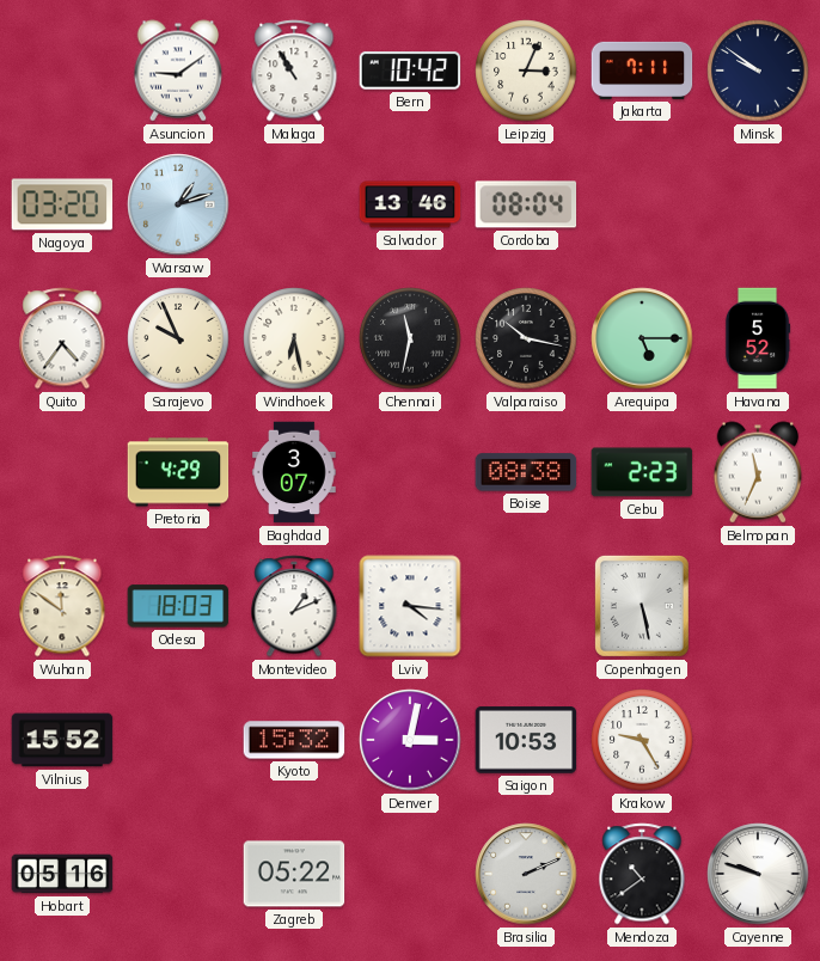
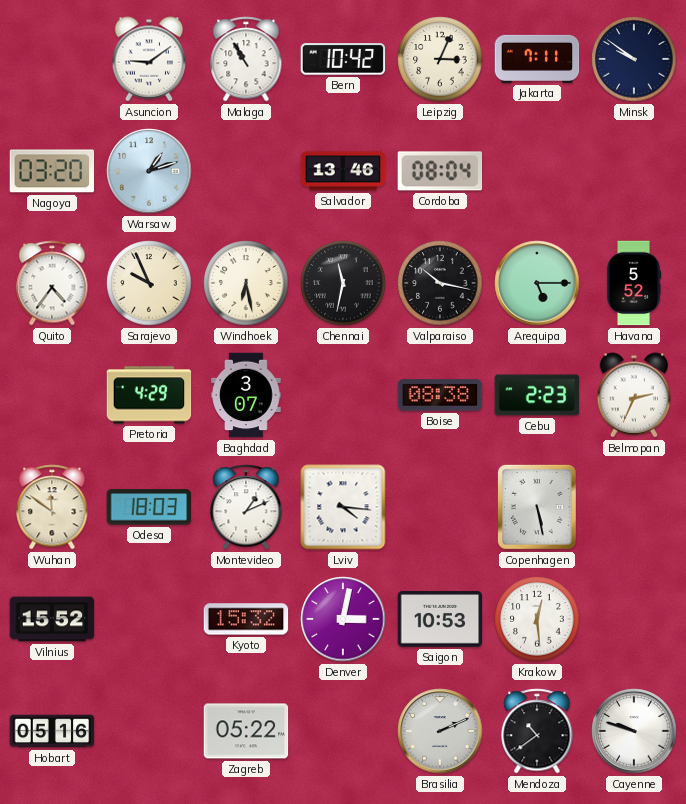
Belmopan: 11:34 -> 2:34
Krakow: 9:25 -> 12:29
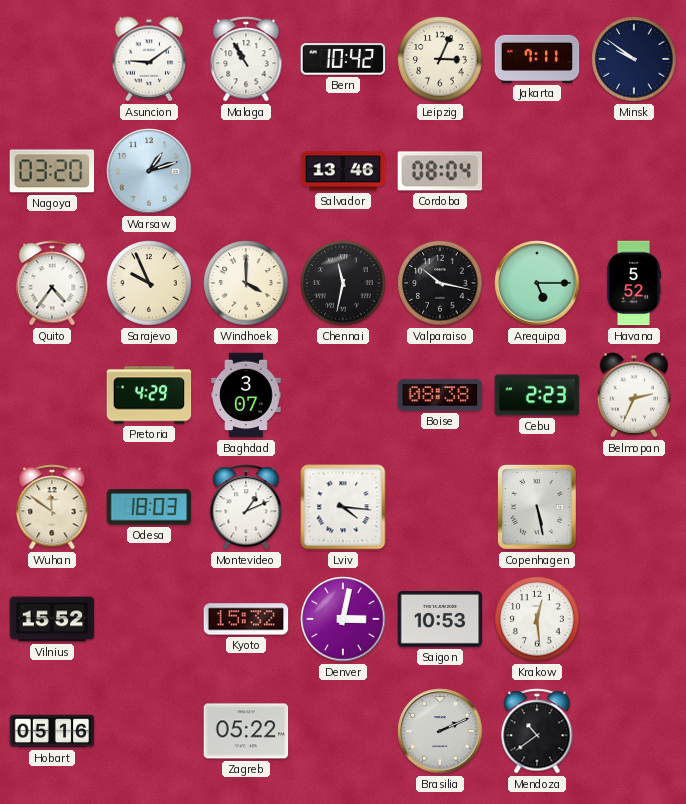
Windhoek: 6:28 -> 4:00
Cayenne: 9:48 -> none
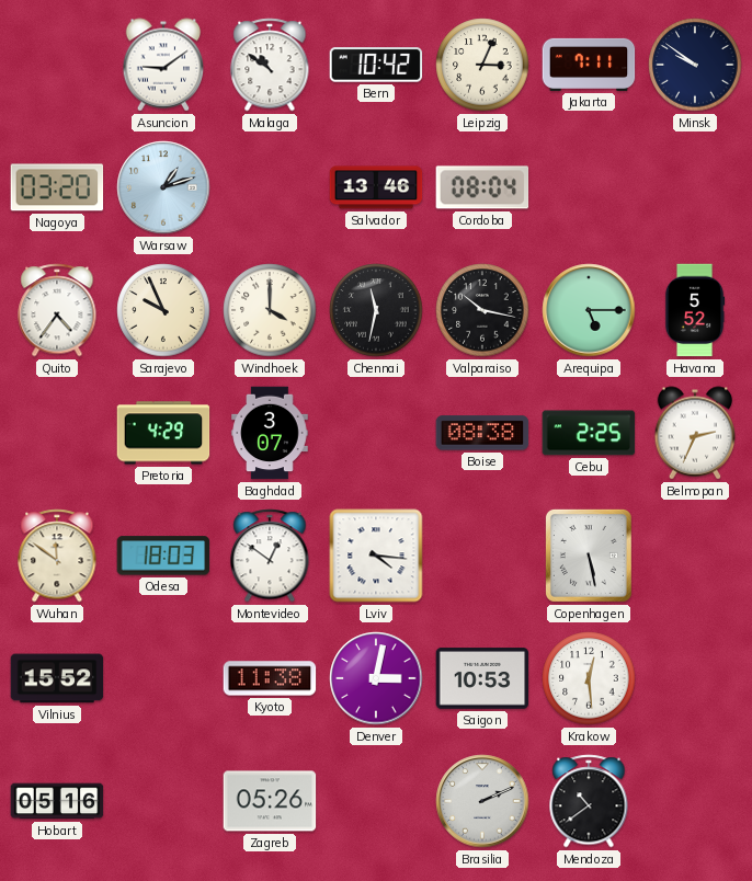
Malaga: 10:55 -> 10:51
Cebu: 2:23 -> 2:25
Montevideo: 1:11 -> 12:51
Kyoto: 15:32 -> 11:38
Zagreb: 05:22 -> 05:26
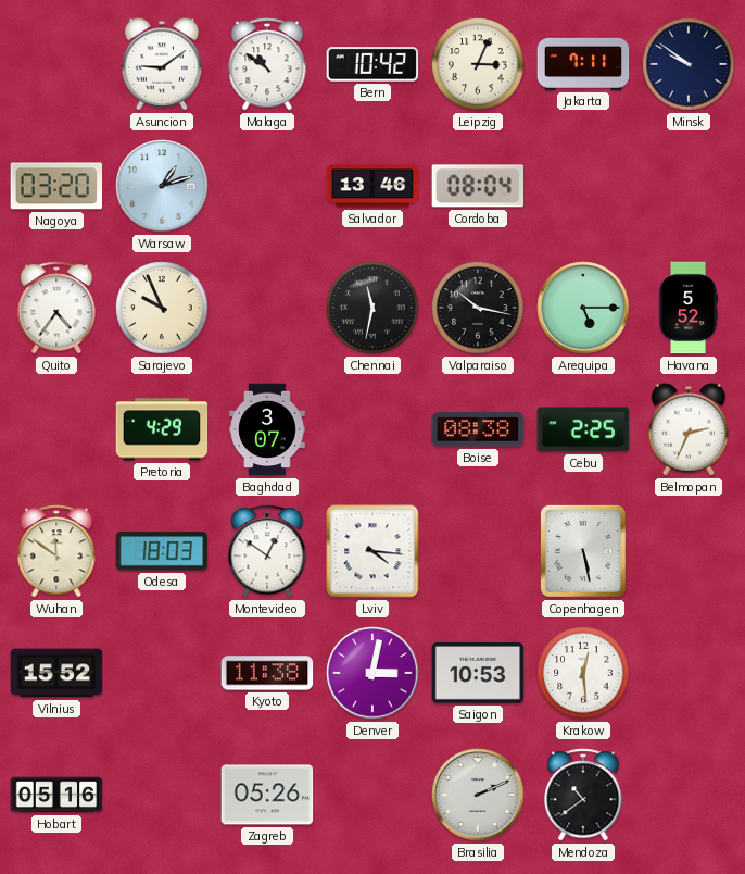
Windhoek: 4:00 -> none
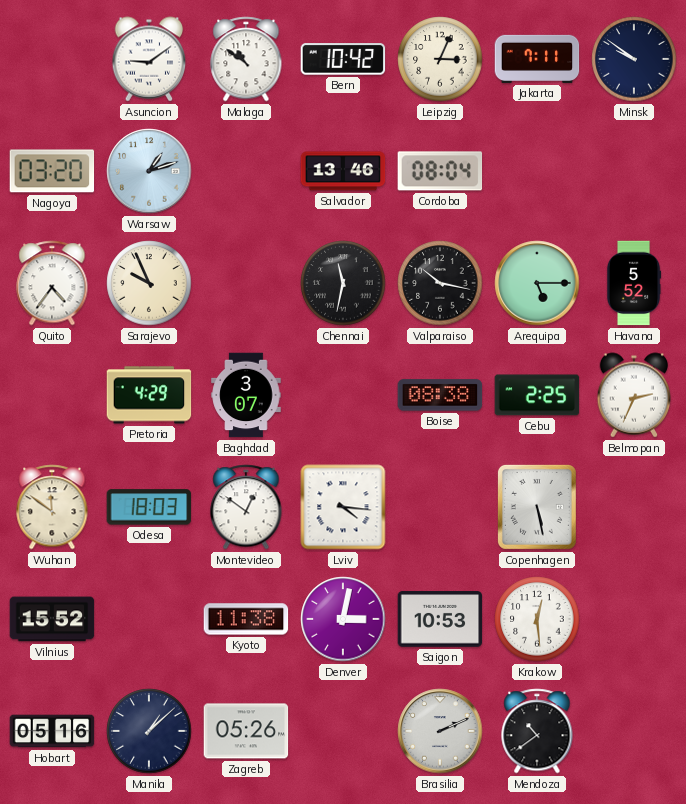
Manila: none -> 1:08
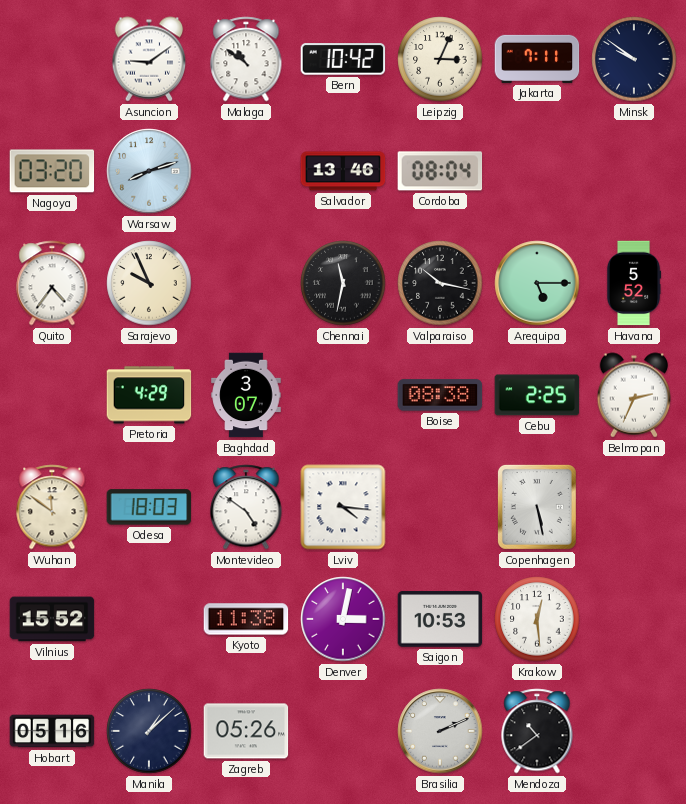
Warsaw: 1:12 -> 8:12
Montevideo: 12:51 -> 4:51
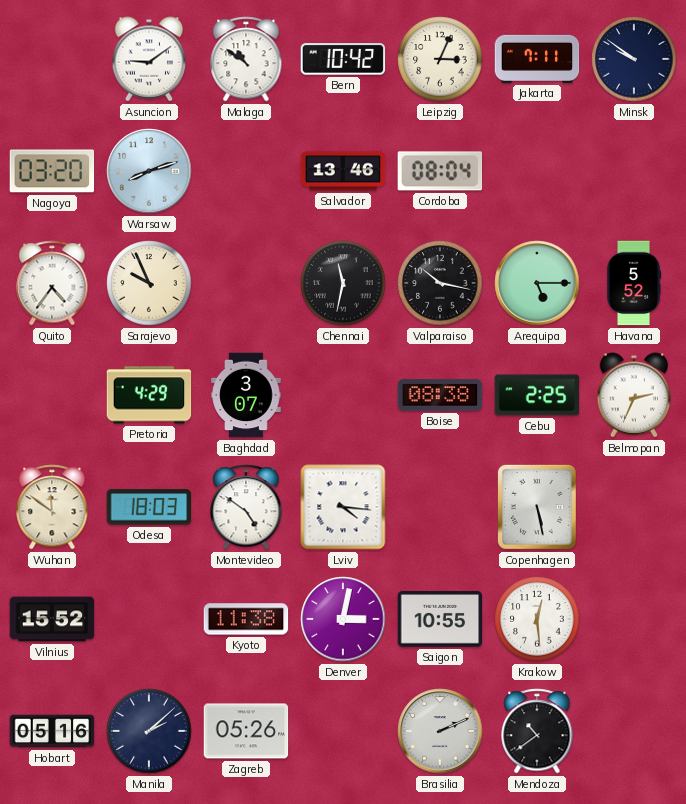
Saigon: 10:53 -> 10:55
Manila: 1:08 -> 2:08
